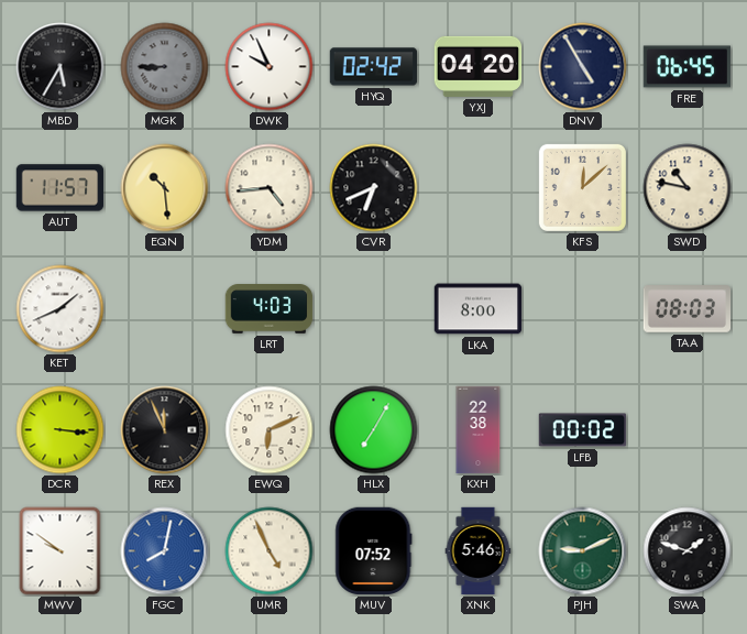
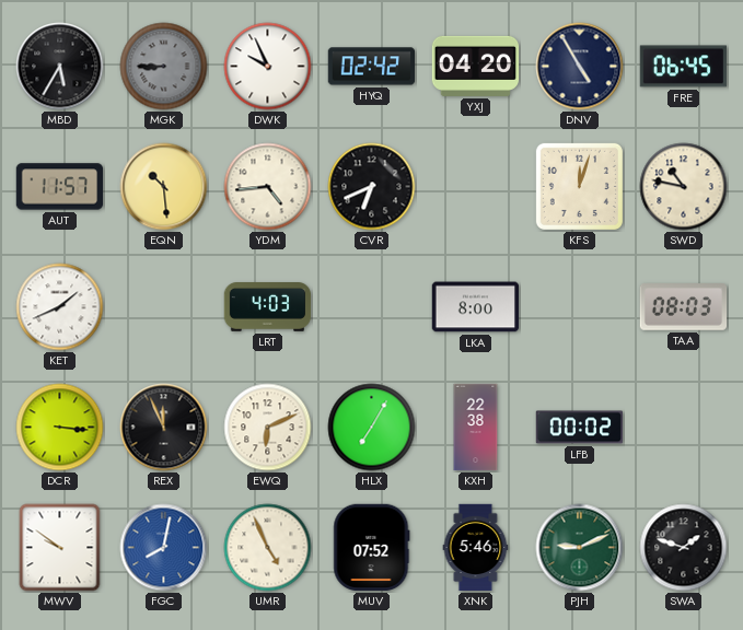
KFS: 12:08 -> 12:03
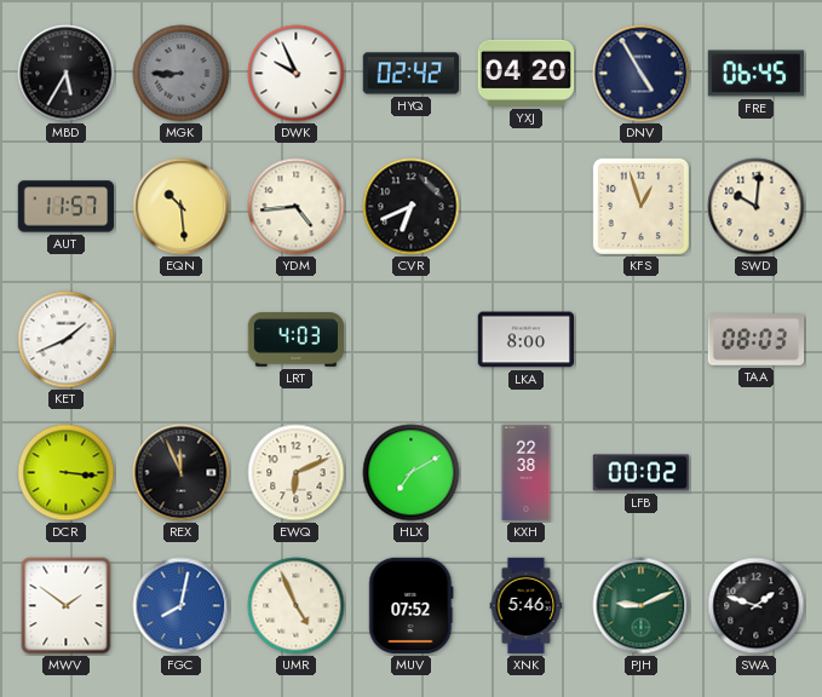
KFS: 12:03 -> 12:57
SWD: 10:47 -> 10:01
HLX: 7:05 -> 7:10
MWV: 9:51 -> 1:51
